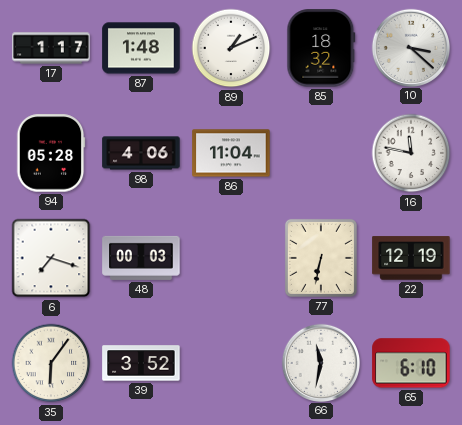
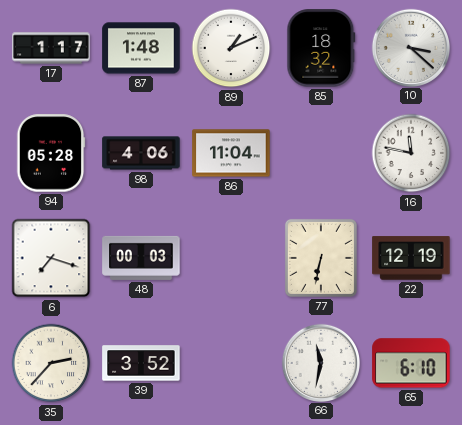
35: 6:06 -> 2:37
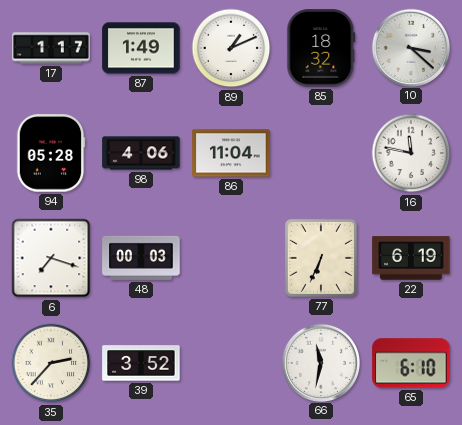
87: 1:48 -> 1:49
77: 6:32 -> 6:34
22: 12:19 -> 6:19
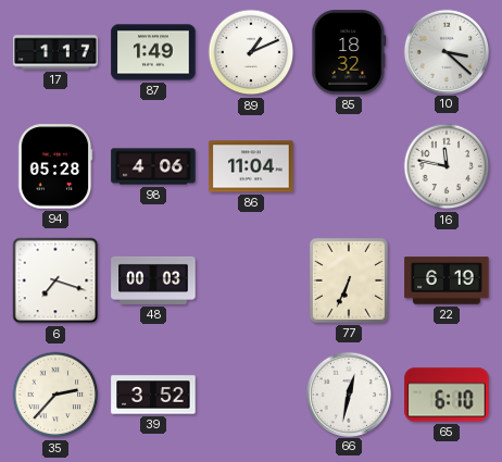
66: 11:32 -> 12:32
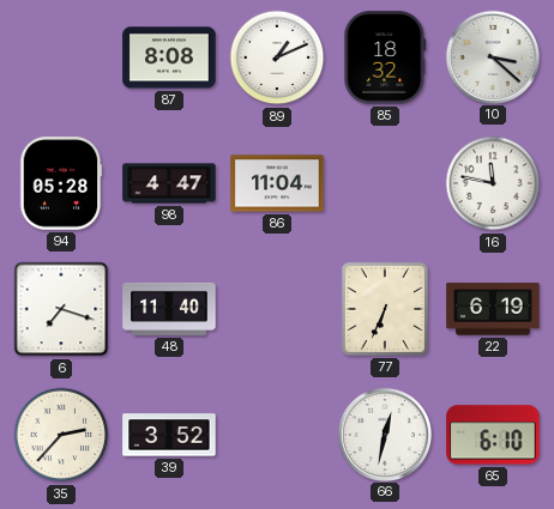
17: 1:17 -> none
87: 1:49 -> 8:08
98: 4:06 -> 4:47
48: 00:03 -> 11:40
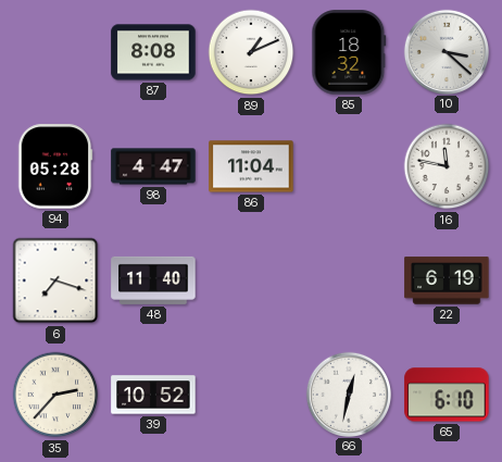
77: 6:34 -> none
39: 3:52 -> 10:52
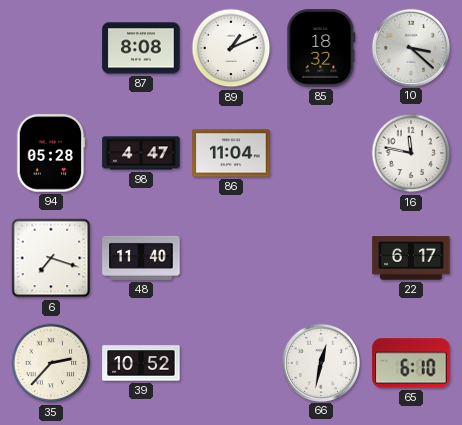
22: 6:19 -> 6:17
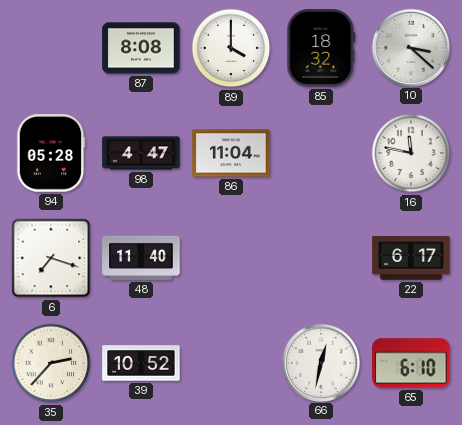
89: 1:11 -> 4:00
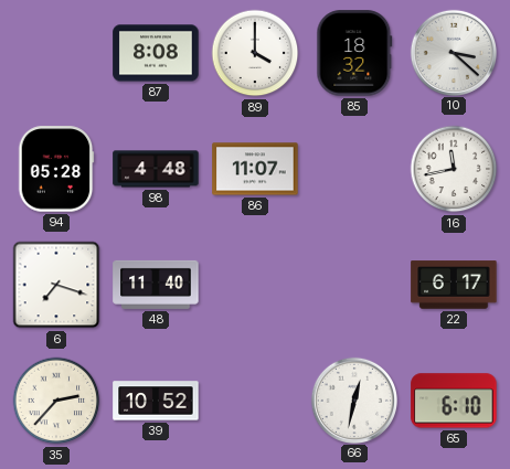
98: 4:47 -> 4:48
86: 11:04 -> 11:07
16: 11:47 -> 11:43
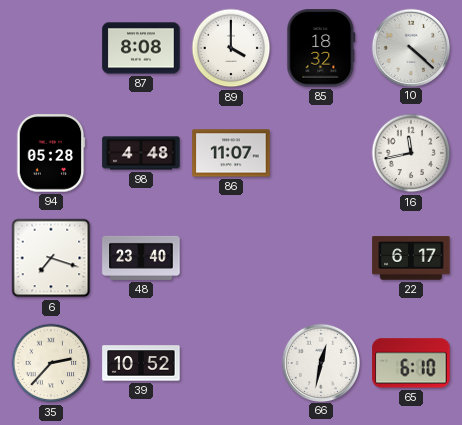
10: 3:22 -> 4:22
48: 11:40 -> 23:40
